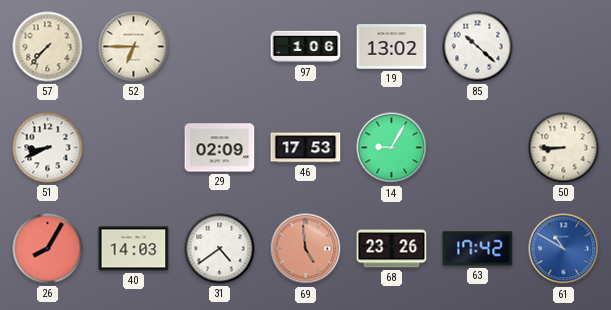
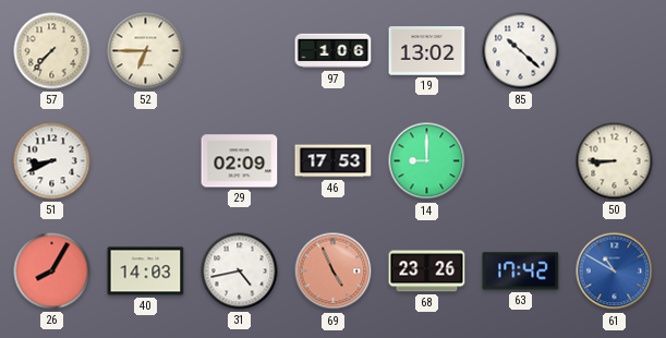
14: 9:05 -> 9:00
31: 4:39 -> 4:43
69: 4:59 -> 4:56
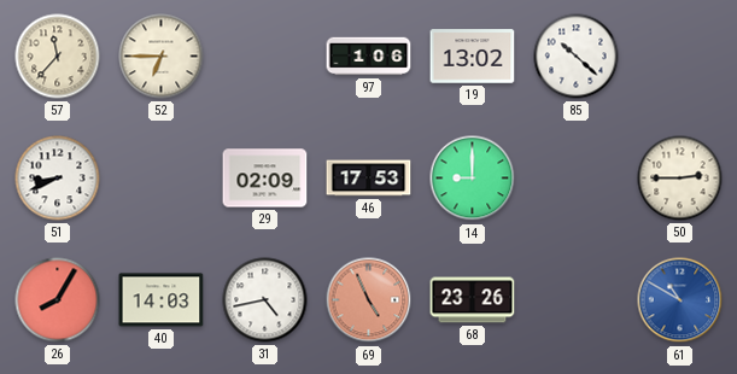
57: 7:37 -> 11:37
50: 8:45 -> 2:45
63: 17:42 -> none
